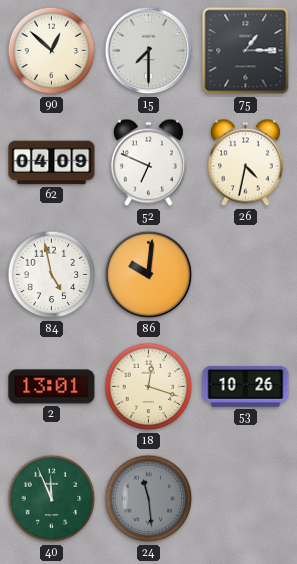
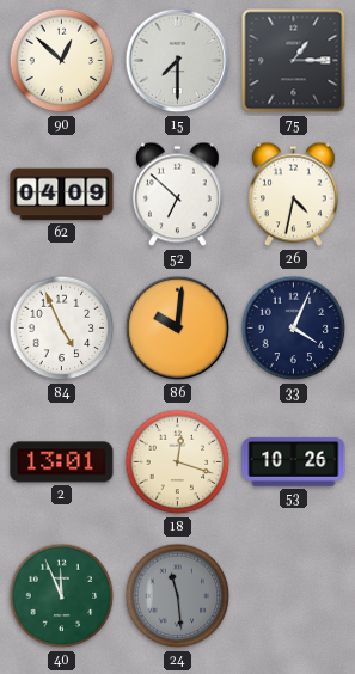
52: 6:49 -> 6:52
84: 4:58 -> 4:56
33: none -> 4:04
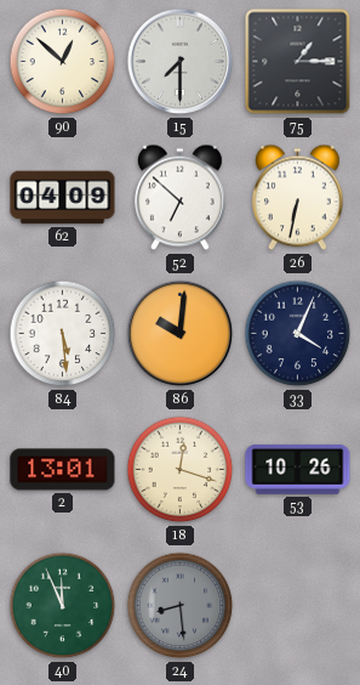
26: 4:32 -> 6:32
84: 4:56 -> 5:29
24: 11:29 -> 8:29
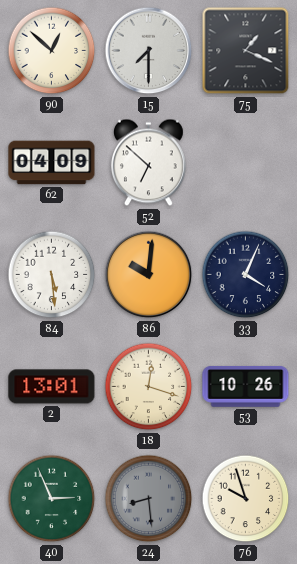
75: 1:15 -> 1:19
26: 6:32 -> none
40: 11:56 -> 2:56
76: none -> 9:57
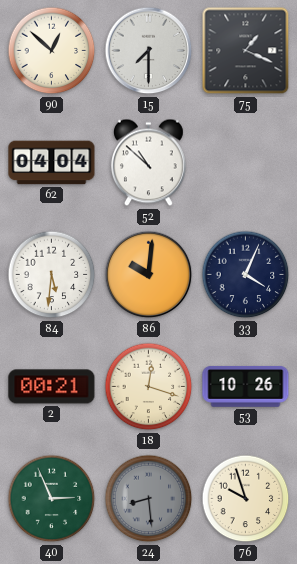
62: 04:09 -> 04:04
52: 6:52 -> 10:52
84: 5:29 -> 5:31
2: 13:01 -> 00:21
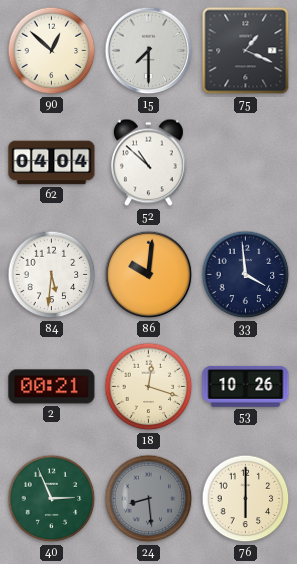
33: 4:04 -> 3:59
76: 9:57 -> 6:00
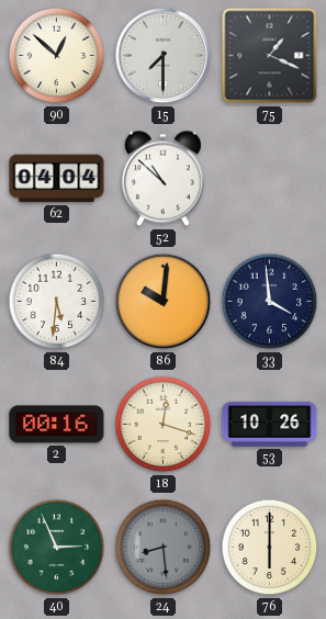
2: 00:21 -> 00:16
